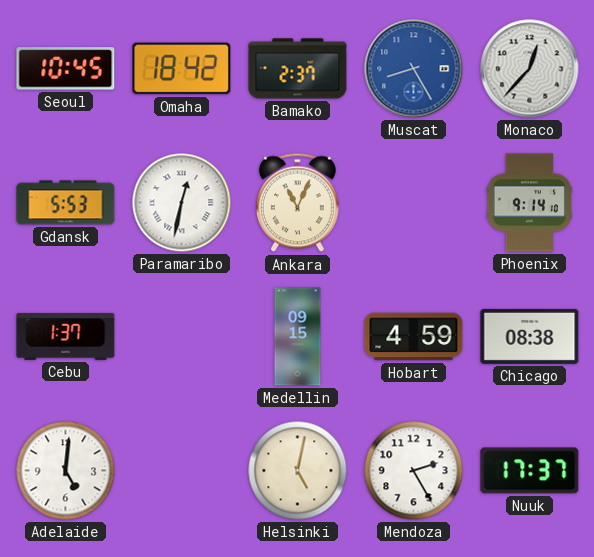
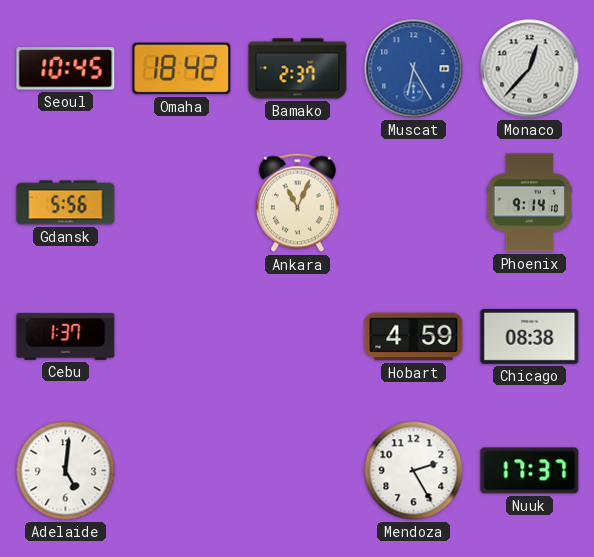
Muscat: 8:25 -> 6:25
Gdansk: 5:53 -> 5:56
Paramaribo: 12:32 -> none
Medellin: 09:15 -> none
Helsinki: 5:02 -> none
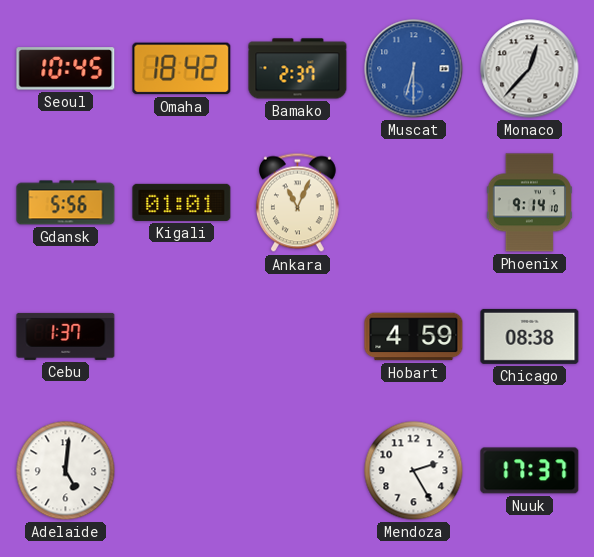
Muscat: 6:25 -> 6:30
Kigali: none -> 01:01
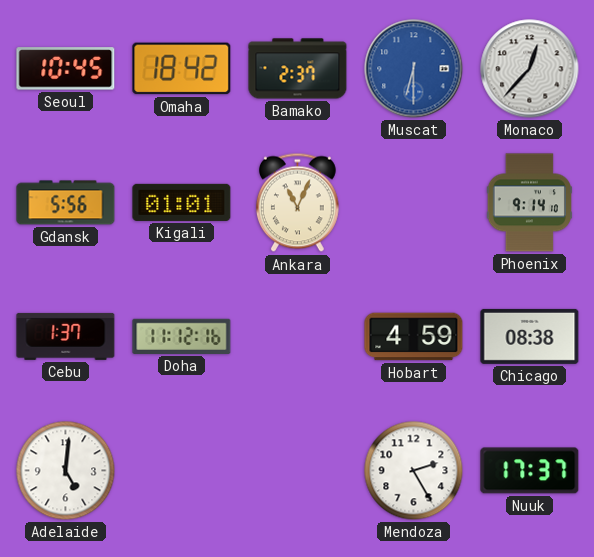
Doha: none -> 11:12
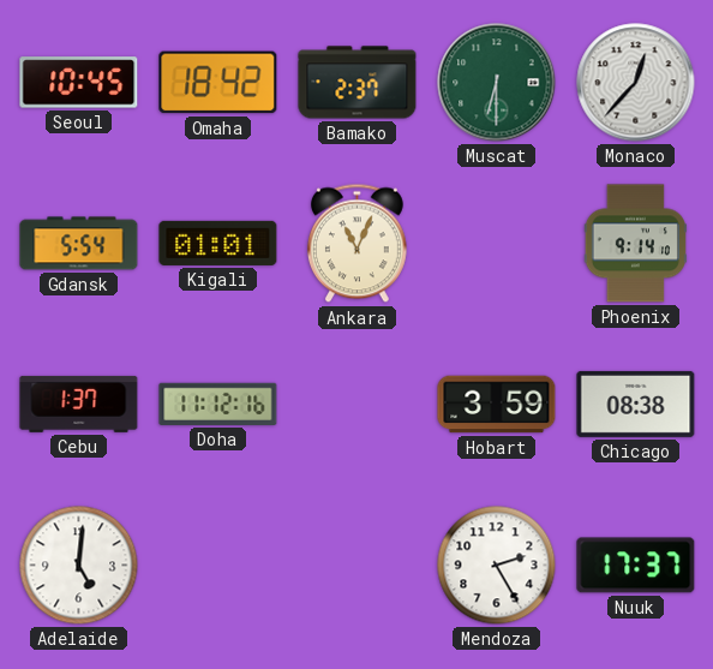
Muscat dial: blue -> green
Gdansk: 5:56 -> 5:54
Hobart: 4:59 -> 3:59
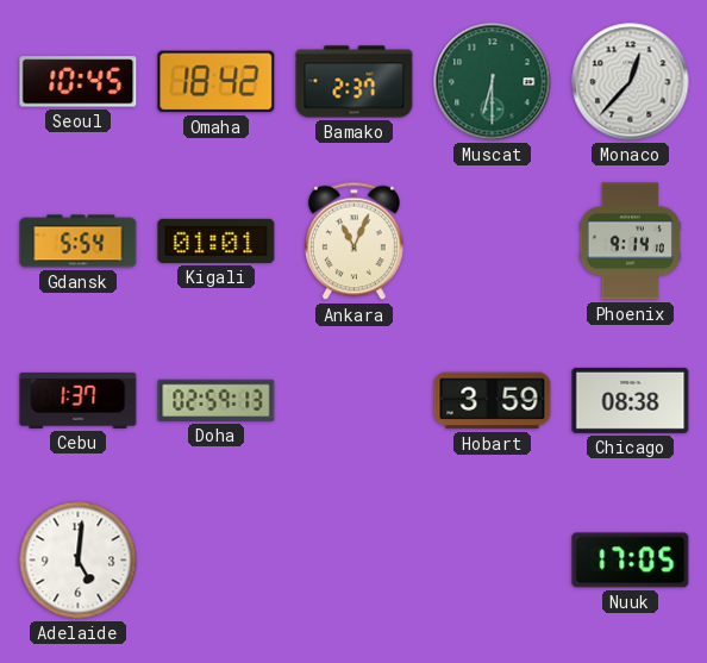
Doha: 11:12 -> 02:59
Mendoza: 2:25 -> none
Nuuk: 17:37 -> 17:05
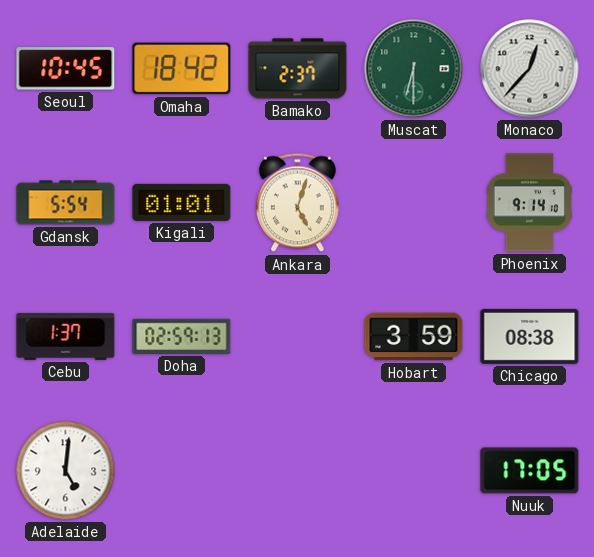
Ankara: 11:04 -> 5:03
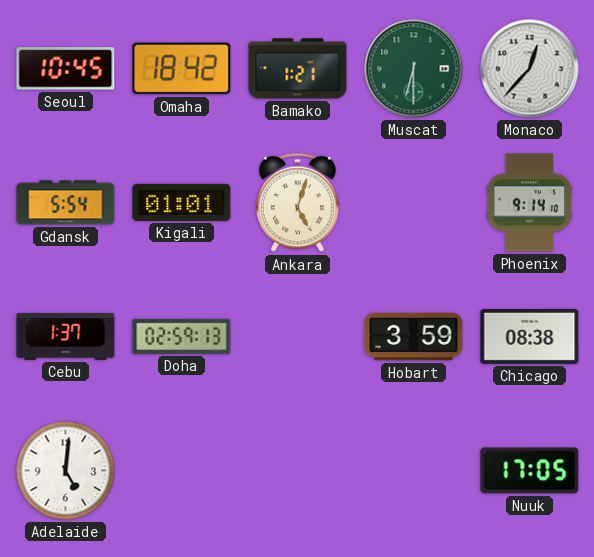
Bamako: 2:37 -> 1:21
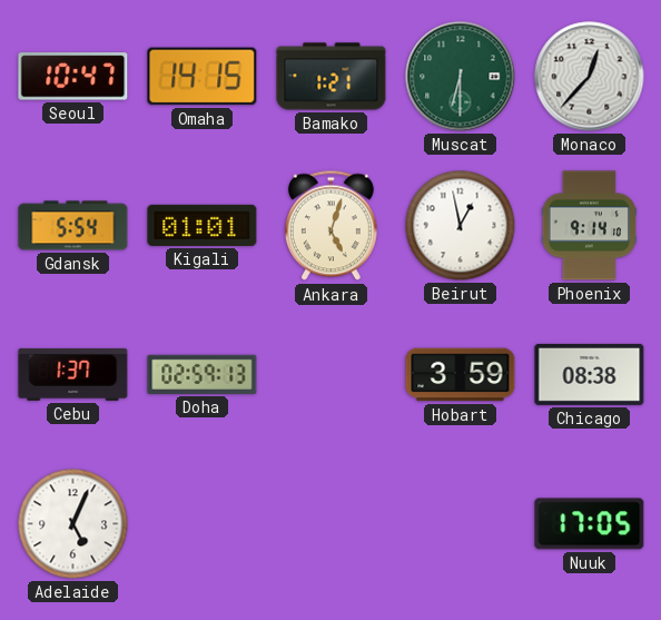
Seoul: 10:45 -> 10:47
Omaha: 18:42 -> 14:15
Beirut: none -> 12:58
Adelaide: 5:01 -> 5:04
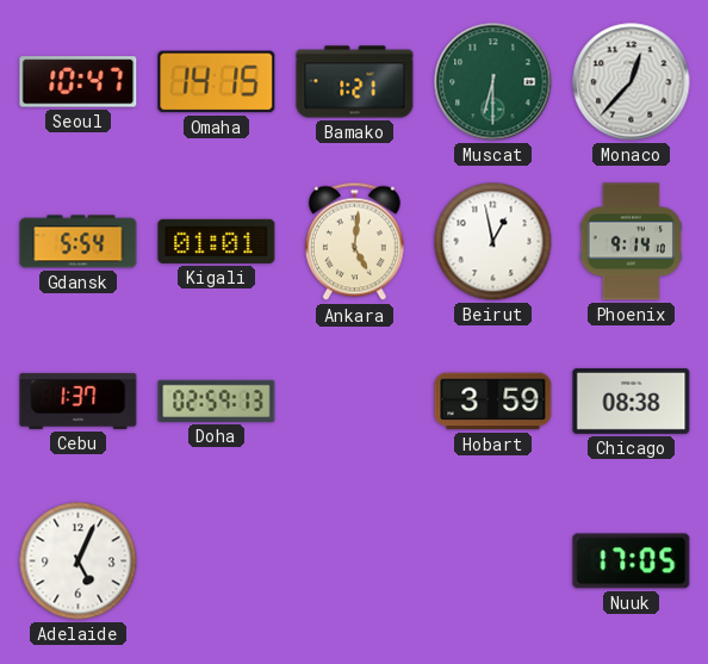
Ankara: 5:03 -> 5:01
